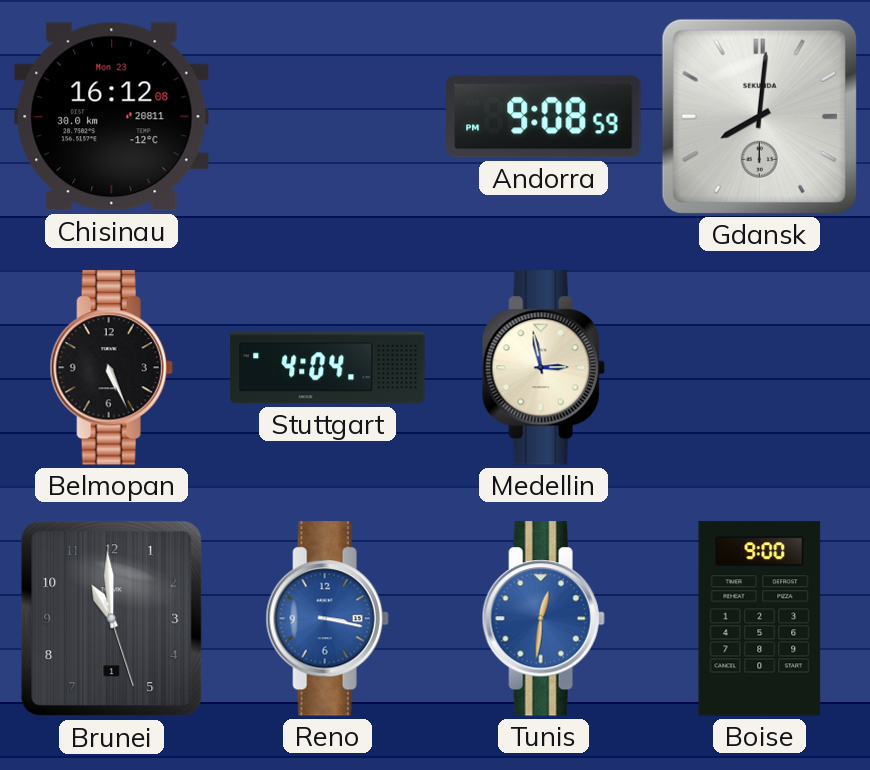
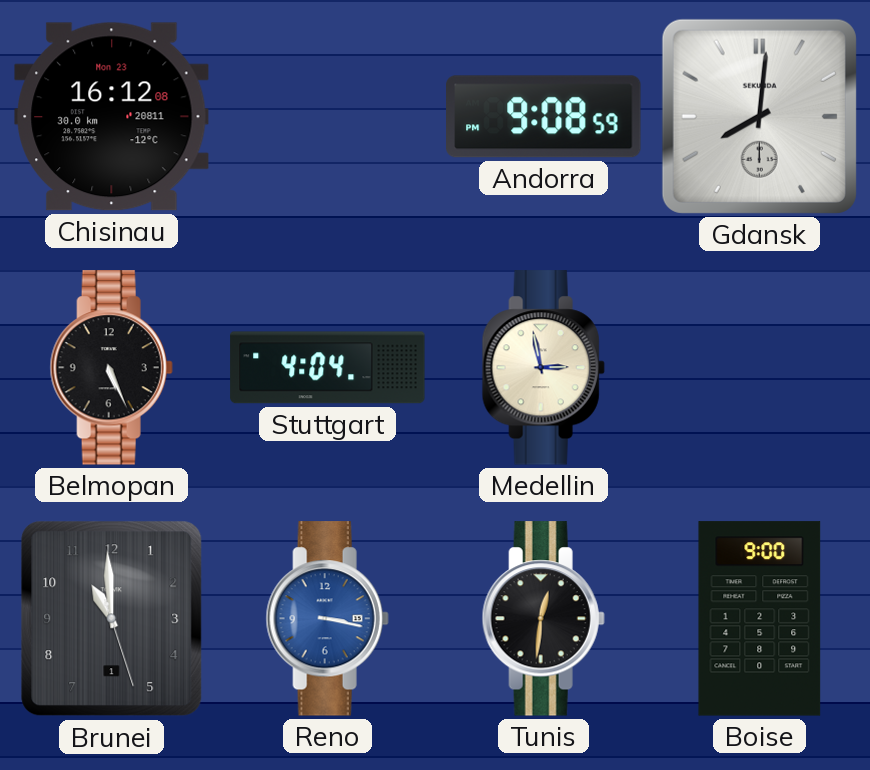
Tunis dial: blue -> black
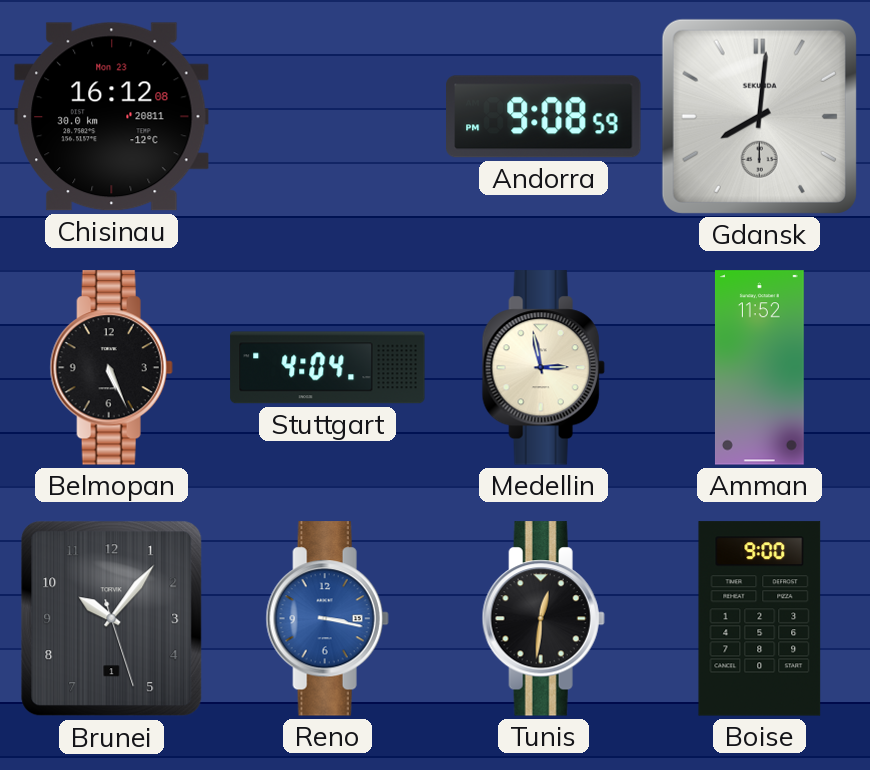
Amman: none -> 11:52
Brunei: 10:59 -> 10:06
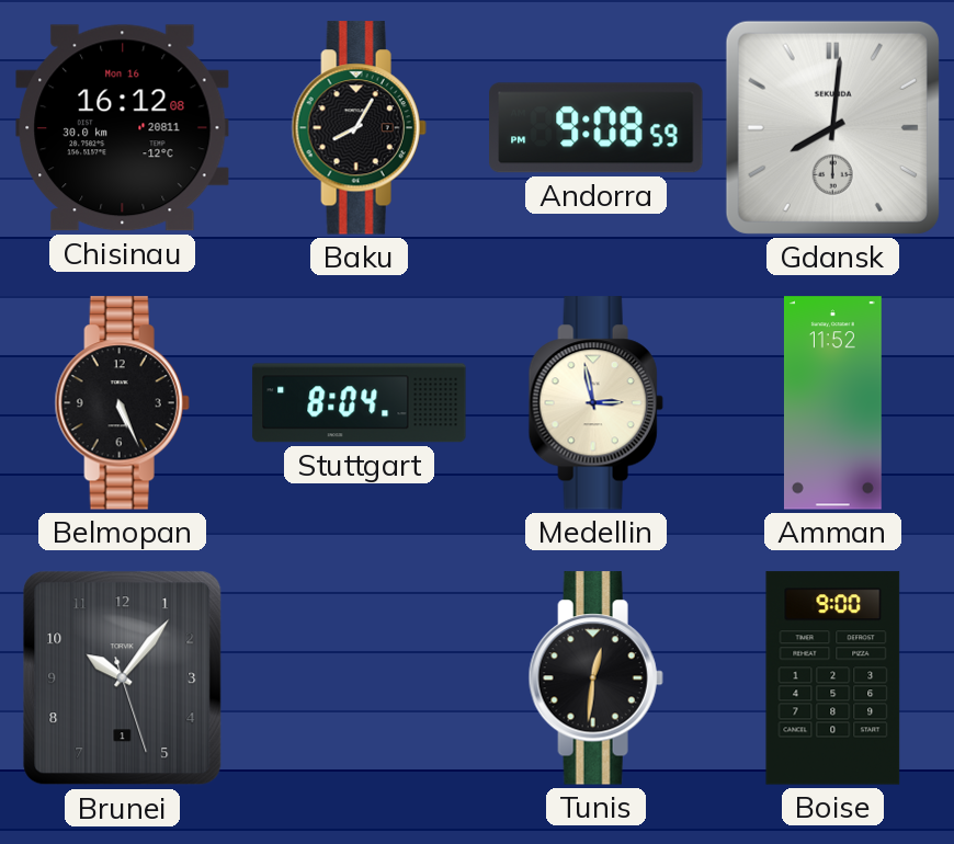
Chisinau date: Mon 23 -> Mon 16
Baku: none -> 8:05
Stuttgart: 4:04 -> 8:04
Reno: 3:17 -> none
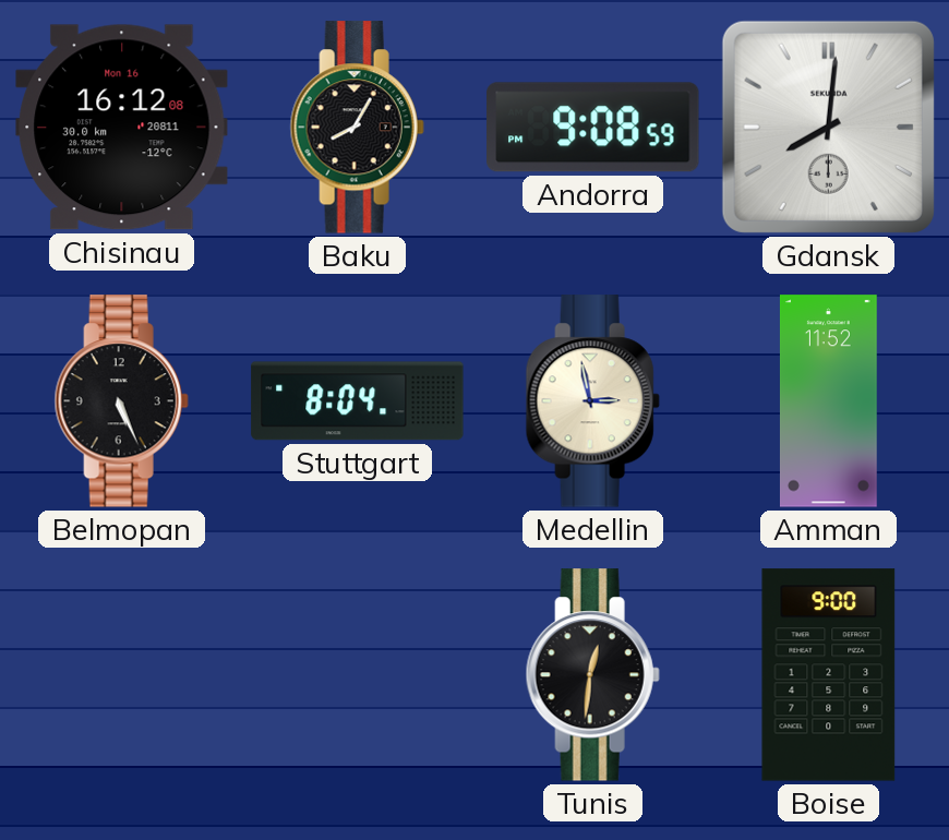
Brunei: 10:06 -> none
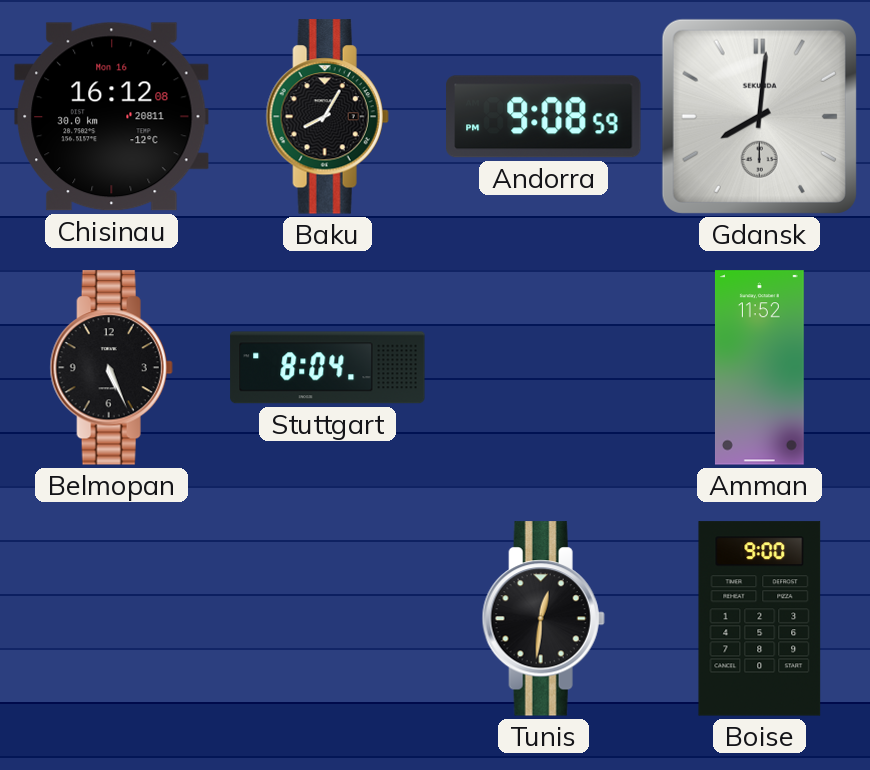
Medellin: 2:58 -> none
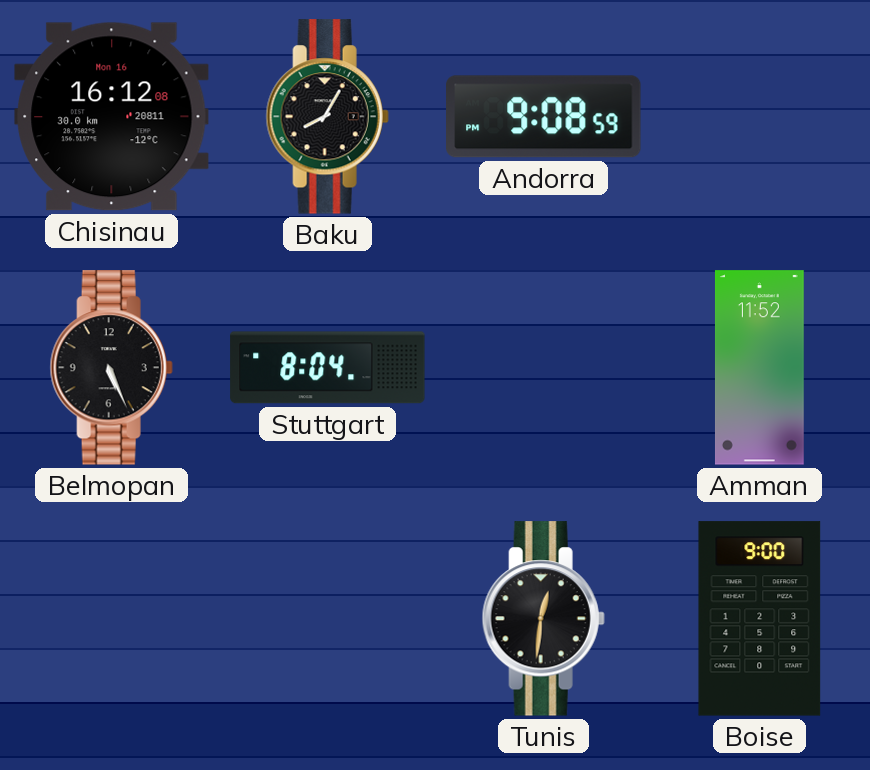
Gdansk: 8:01 -> none
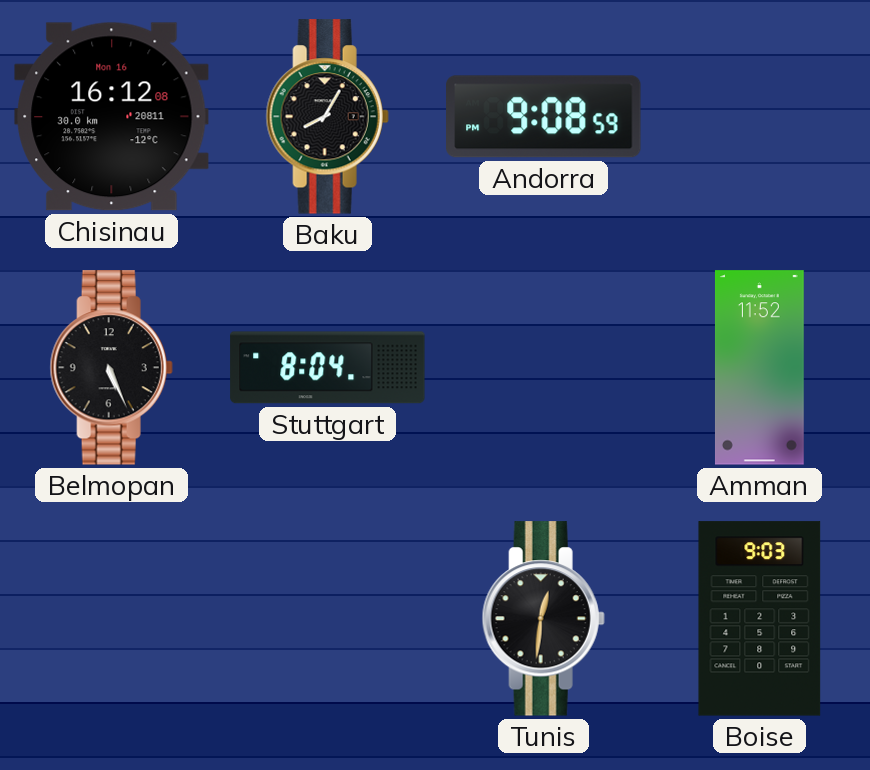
Boise: 9:00 -> 9:03
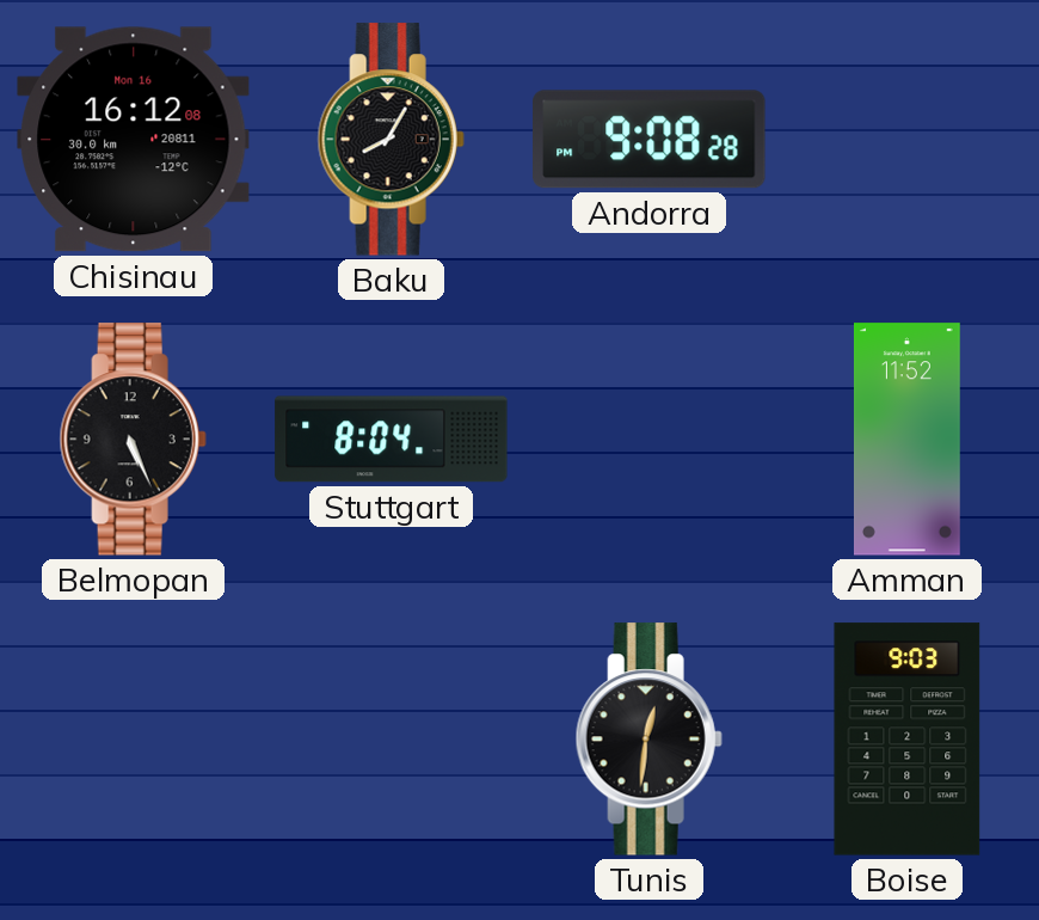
Andorra: 9:08:59 -> 9:08:28
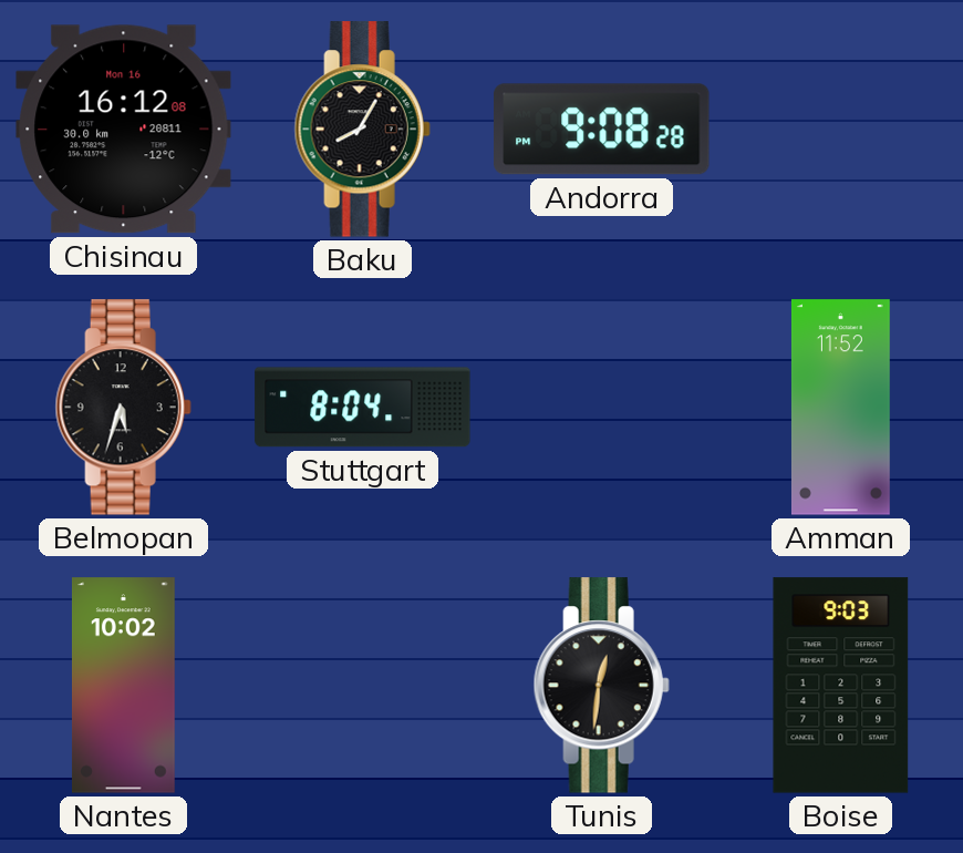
Belmopan: 5:26 -> 5:33
Nantes: none -> 10:02
